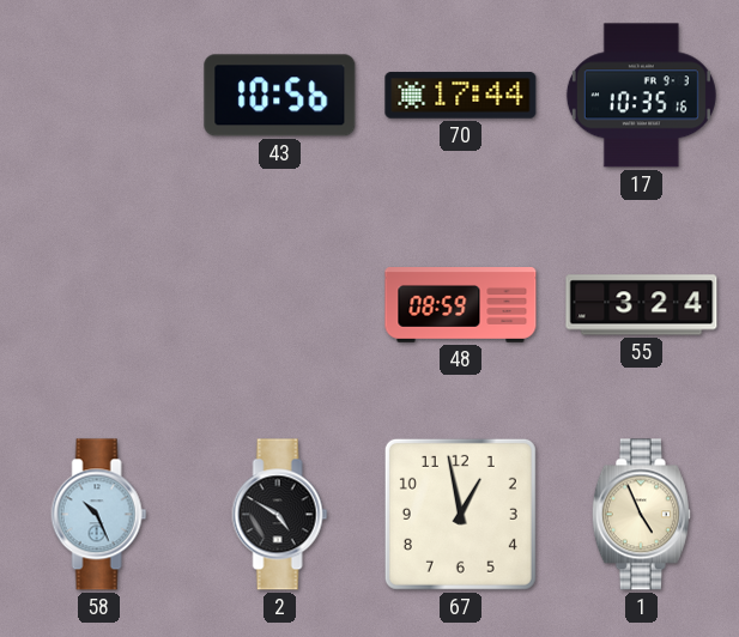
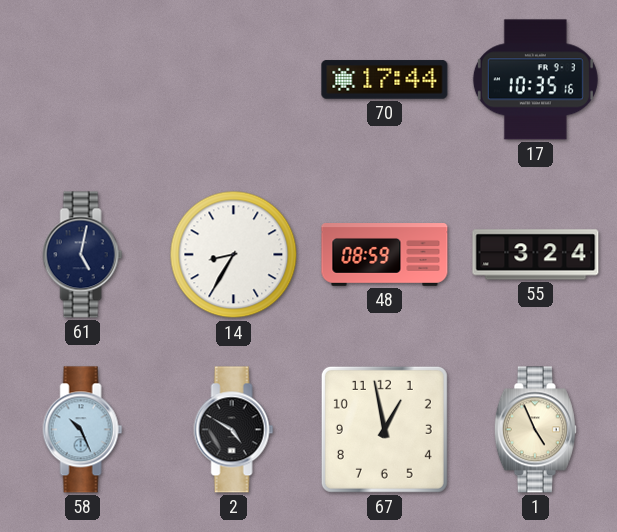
43: 10:56 -> none
61: none -> 5:02
14: none -> 8:35
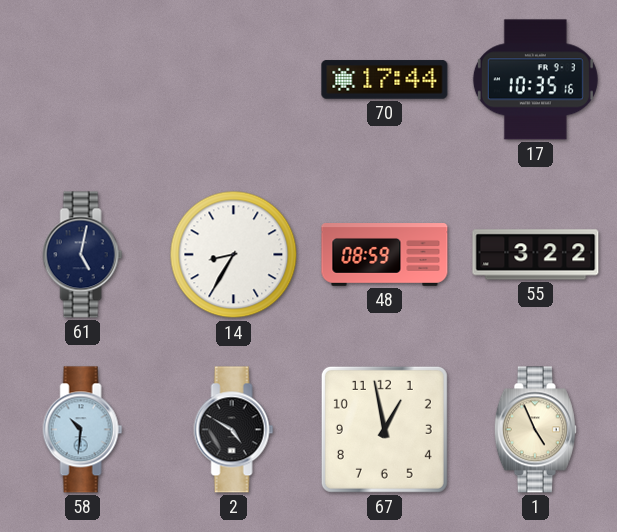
55: 3:24 -> 3:22
58: 10:26 -> 10:31
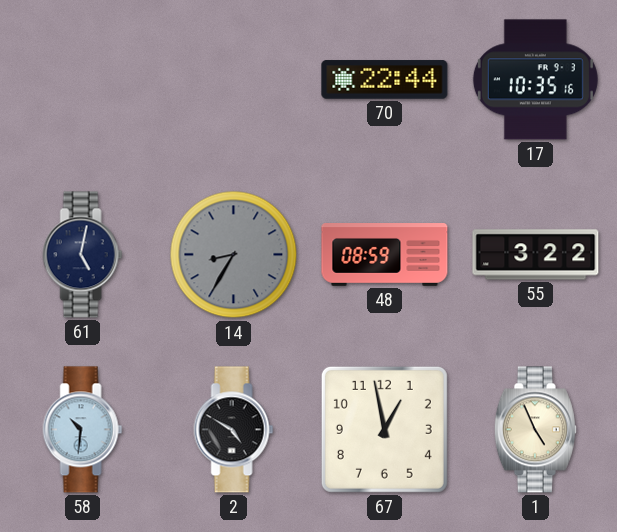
70: 17:44 -> 22:44
14 dial: white -> grey
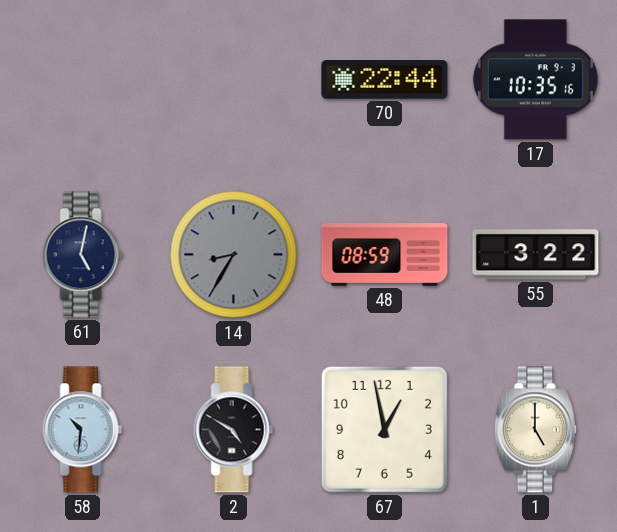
1: 4:56 -> 5:00
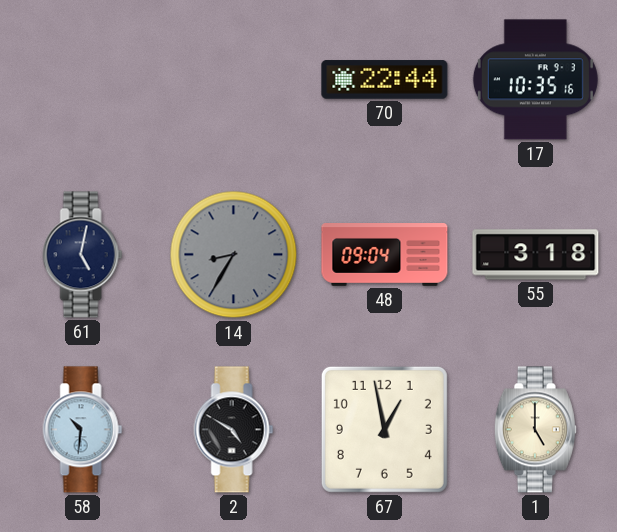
48: 08:59 -> 09:04
55: 3:22 -> 3:18
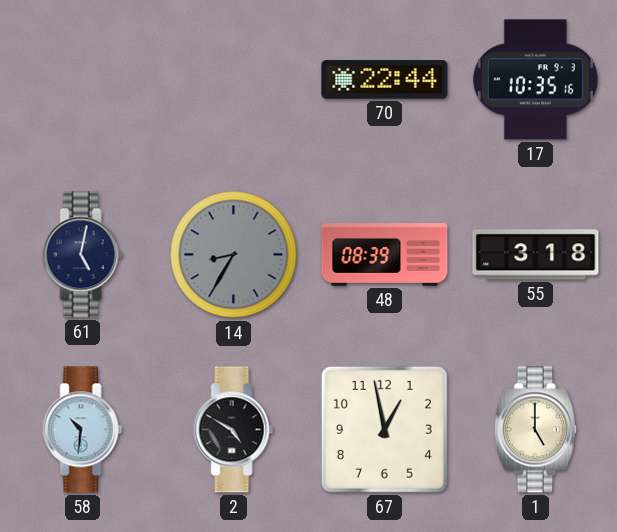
48: 09:04 -> 08:39
